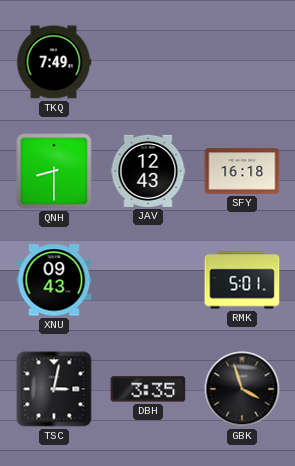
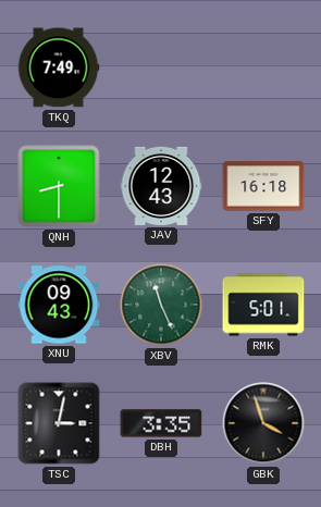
XBV: none -> 11:26
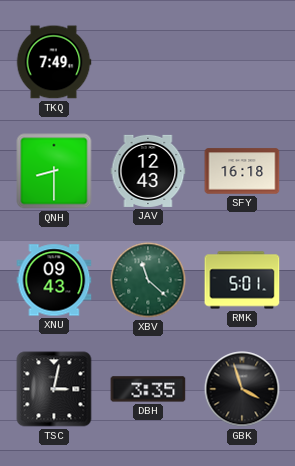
XBV: 11:26 -> 11:22
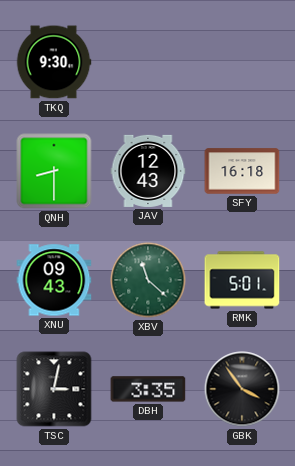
TKQ: 7:49 -> 9:30
GBK: 3:57 -> 3:54
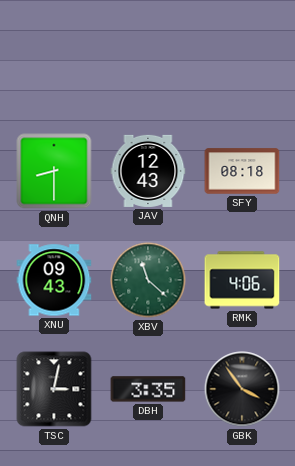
TKQ: 9:30 -> none
SFY: 16:18 -> 08:18
RMK: 5:01 -> 4:06
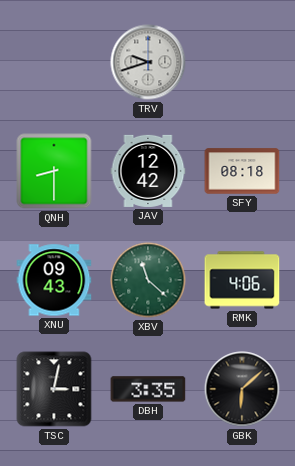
TRV: none -> 9:42
JAV: 12:43 -> 12:42
GBK: 3:54 -> 6:08
